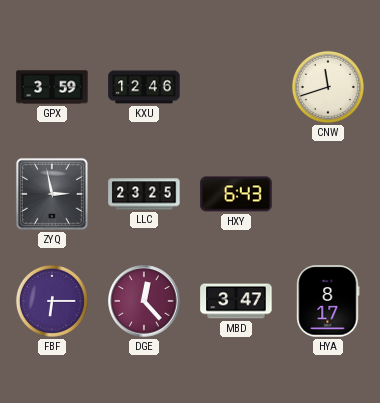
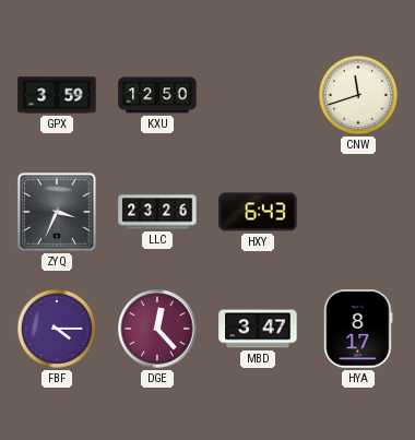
KXU: 12:46 -> 12:50
ZYQ: 2:58 -> 3:34
LLC: 23:25 -> 23:26
FBF: 6:15 -> 4:15
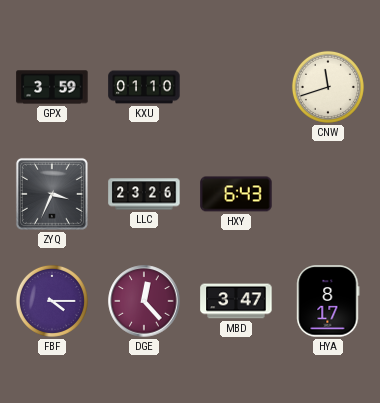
KXU: 12:50 -> 01:10
